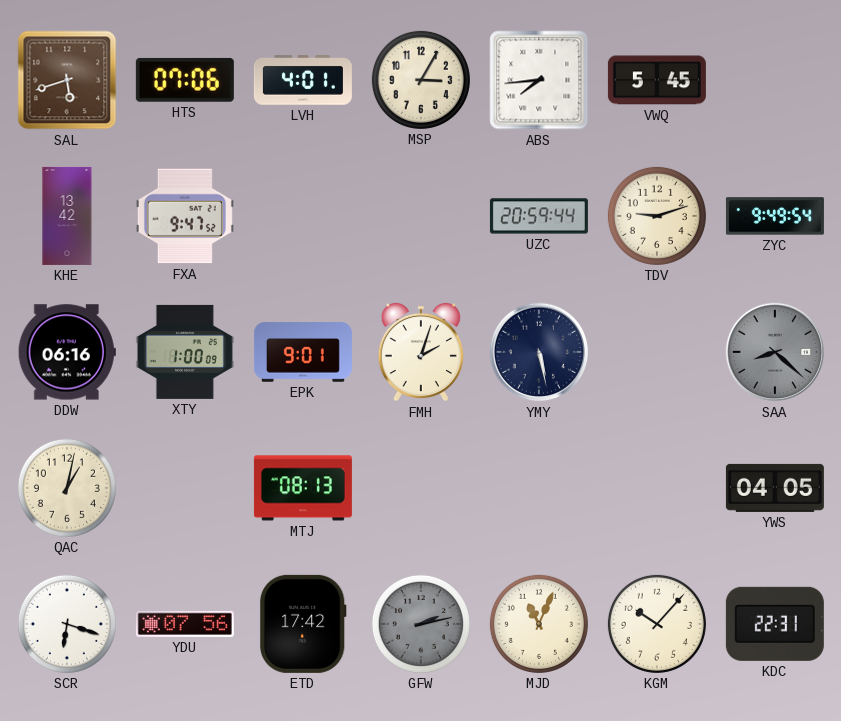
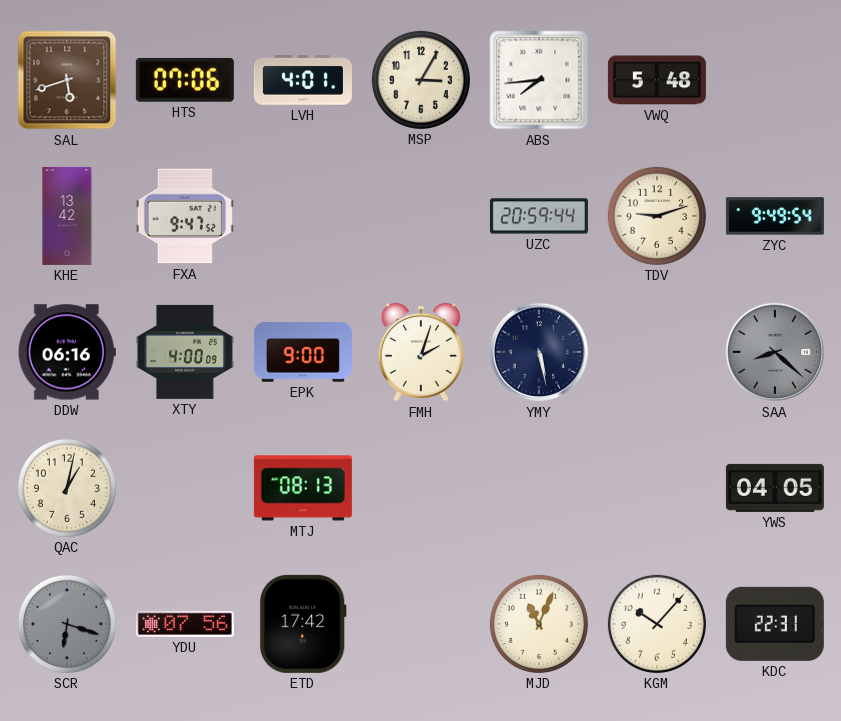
VWQ: 5:45 -> 5:48
XTY: 1:00 -> 4:00
EPK: 9:01 -> 9:00
SCR dial: white -> grey
GFW: 2:13 -> none
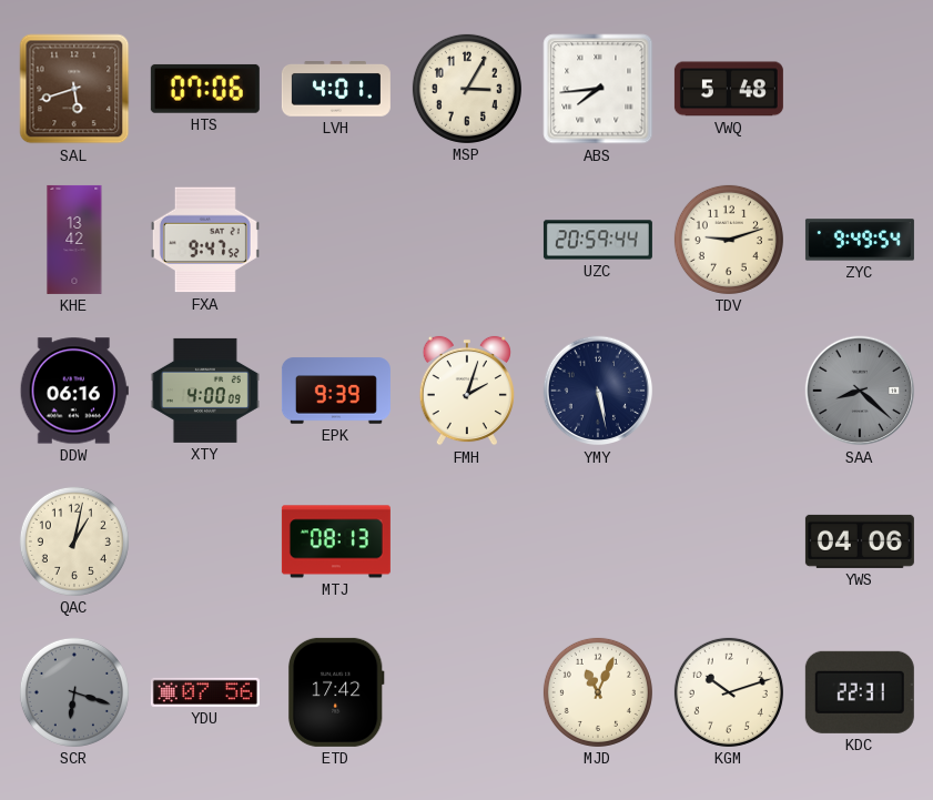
EPK: 9:00 -> 9:39
YWS: 04:05 -> 04:06
KGM: 10:07 -> 10:12
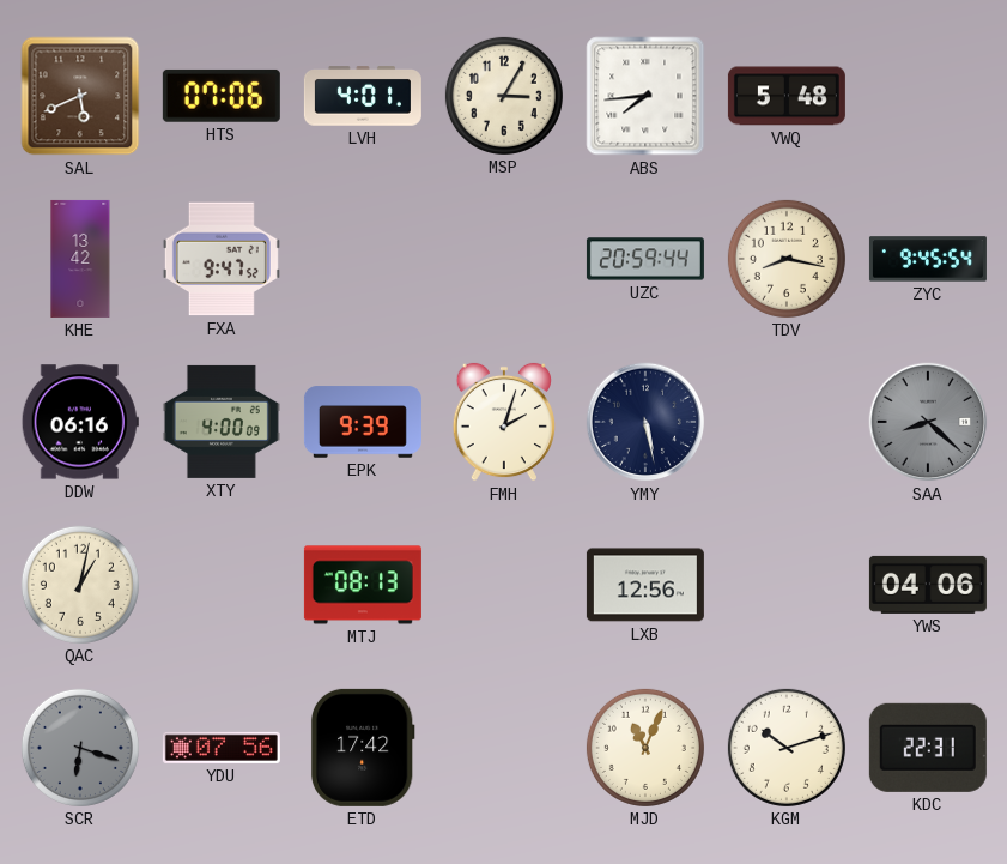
SAL: 5:42 -> 5:41
TDV: 9:12 -> 8:17
ZYC: 9:49 -> 9:45
LXB: none -> 12:56
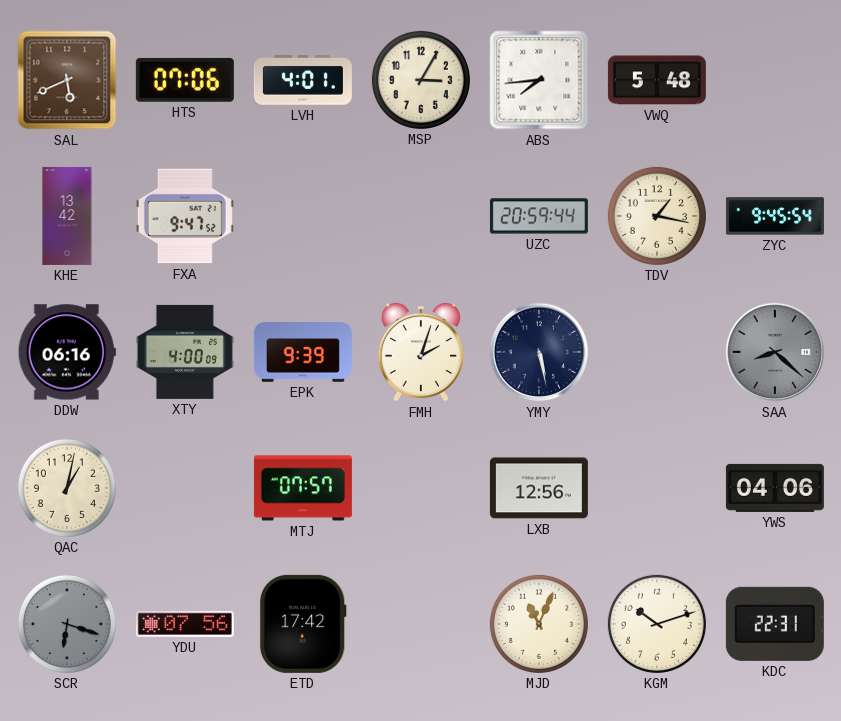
TDV: 8:17 -> 1:17
MTJ: 08:13 -> 07:57
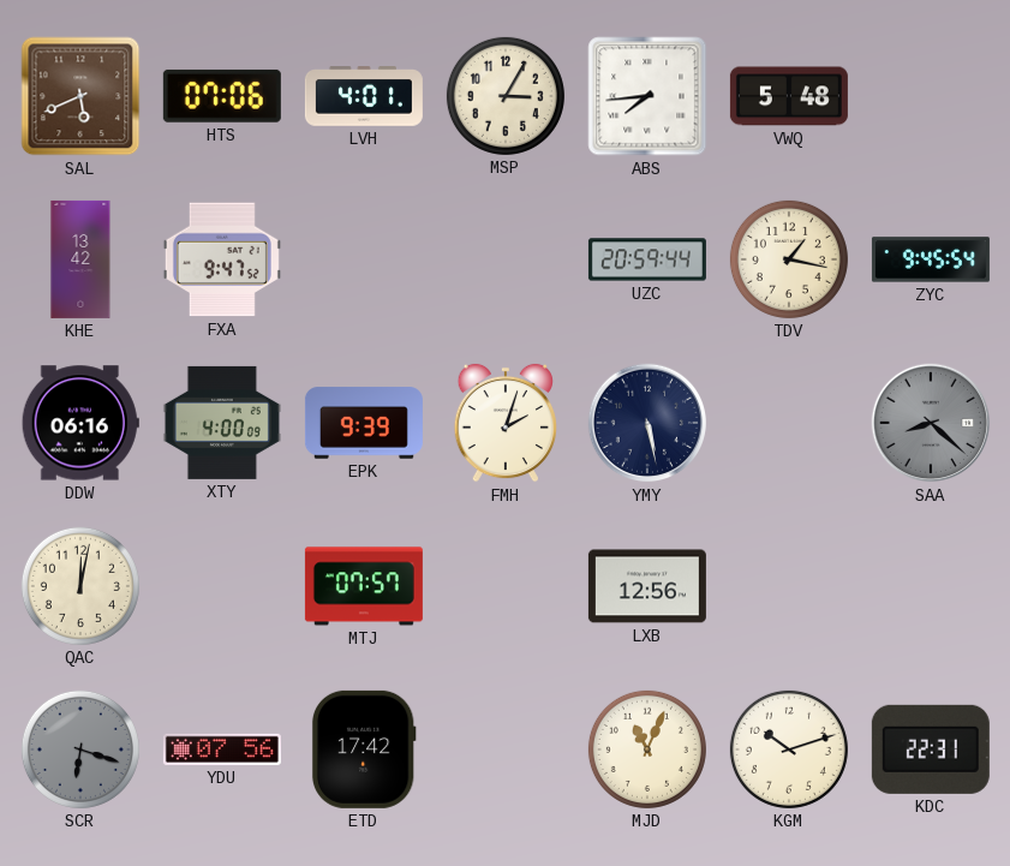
QAC: 1:02 -> 12:02
YWS: 04:06 -> none
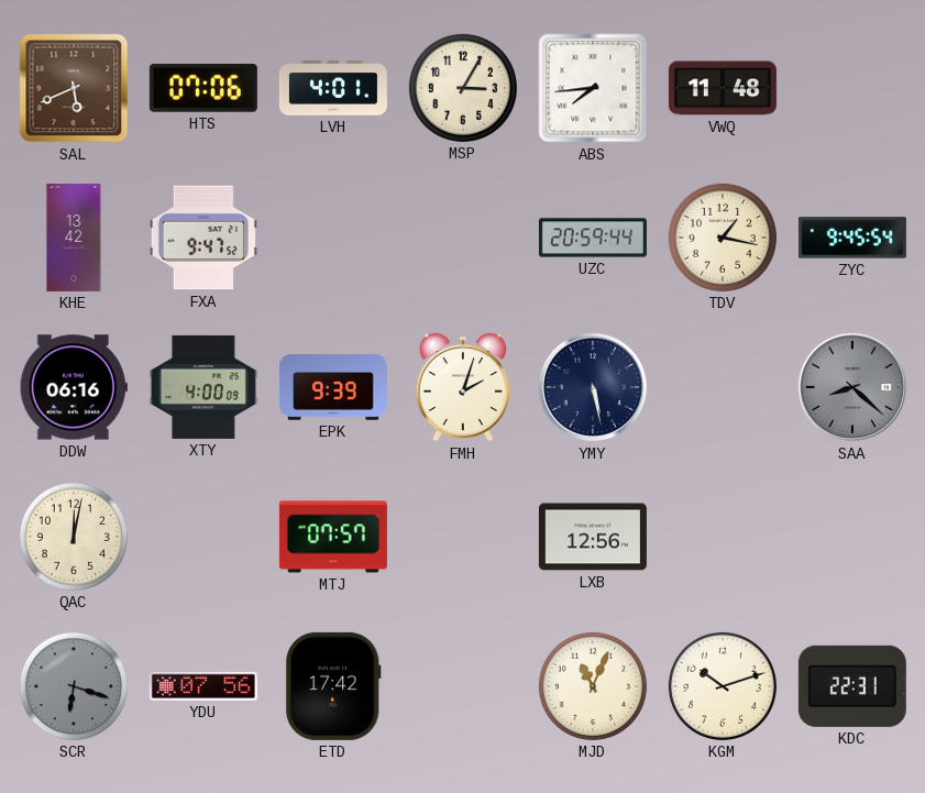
VWQ: 5:48 -> 11:48
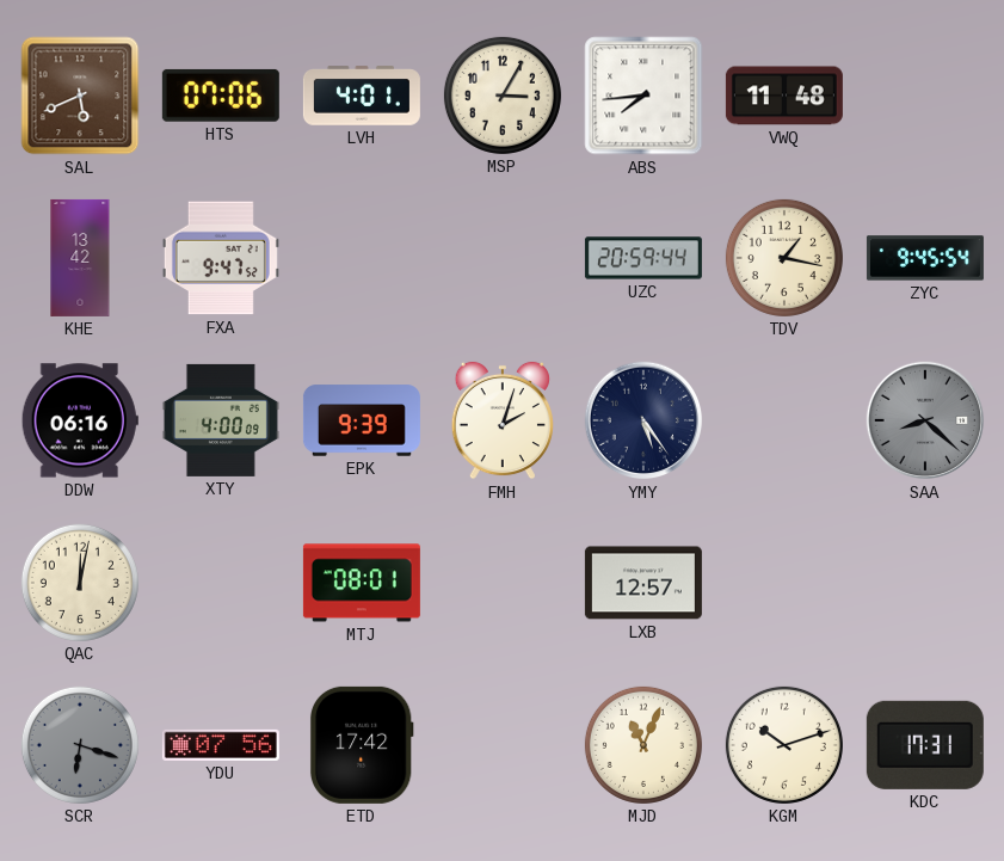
YMY: 5:28 -> 5:24
MTJ: 07:57 -> 08:01
LXB: 12:56 -> 12:57
KDC: 22:31 -> 17:31
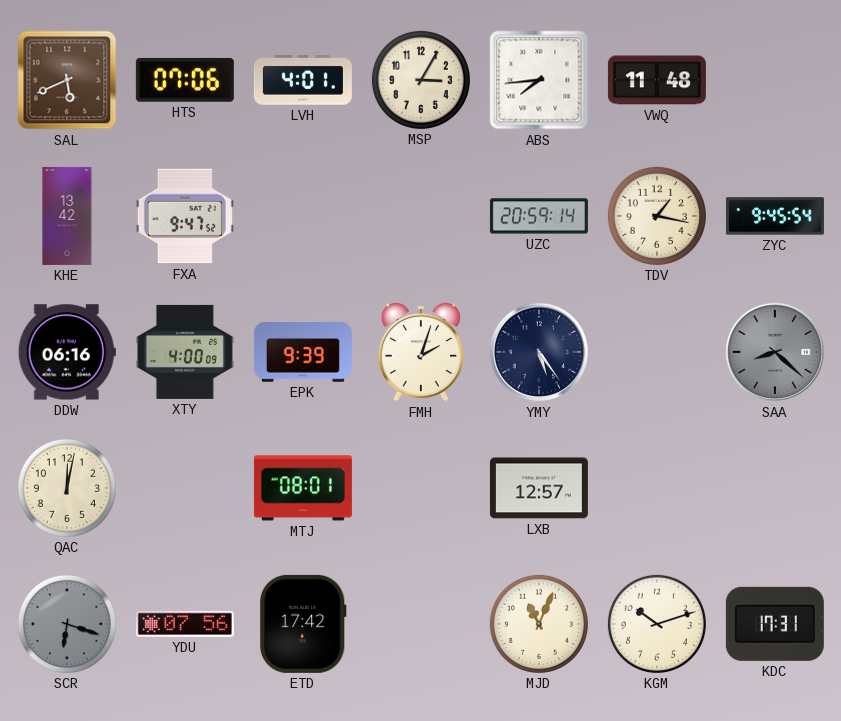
UZC: 20:59:44 -> 20:59:14
